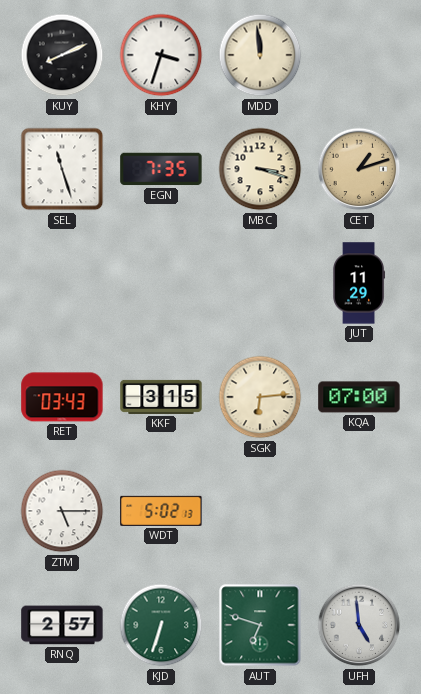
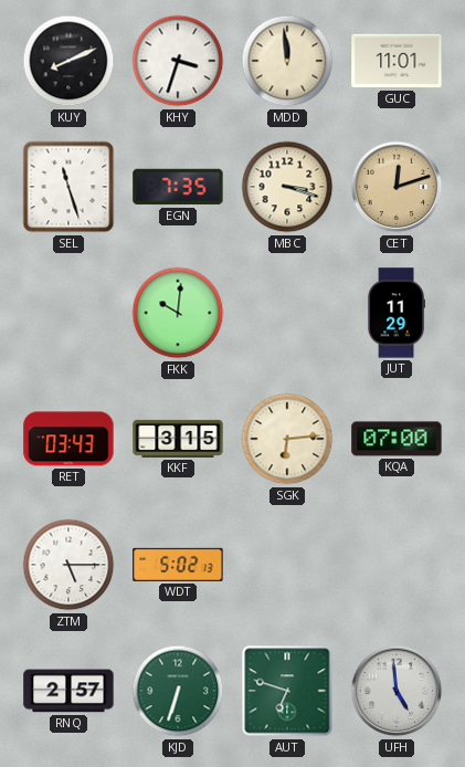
GUC: none -> 11:01
CET: 1:12 -> 12:12
FKK: none -> 10:01
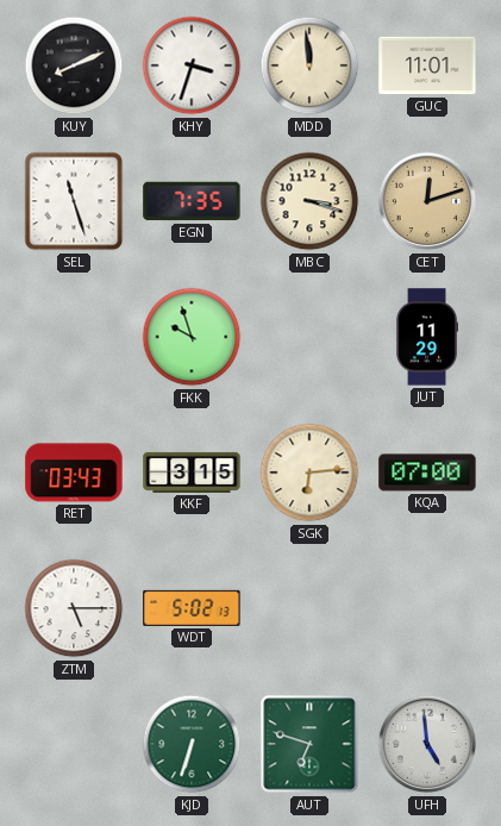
FKK: 10:01 -> 9:57
RNQ: 2:57 -> none
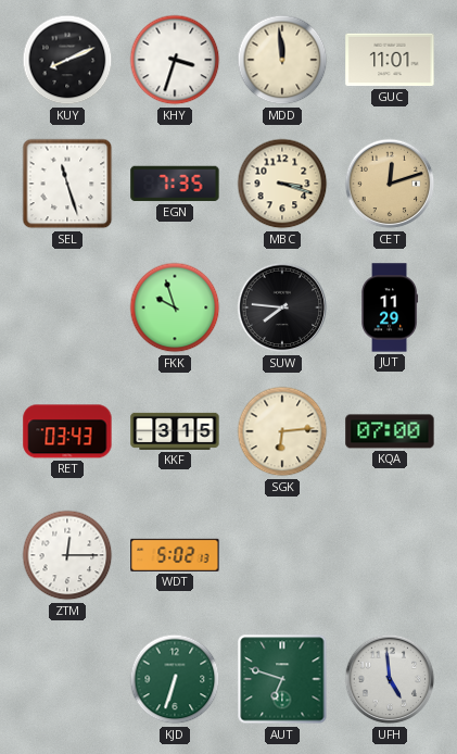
SUW: none -> 7:46
ZTM: 5:15 -> 12:15
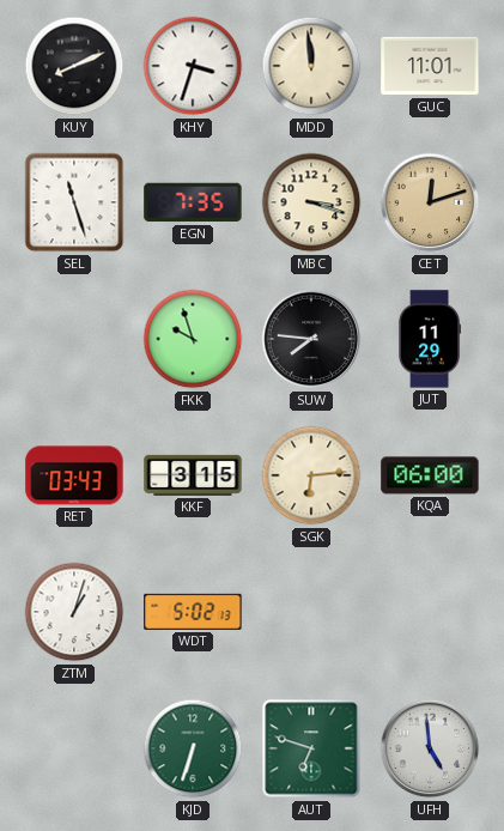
KQA: 07:00 -> 06:00
ZTM: 12:15 -> 1:03
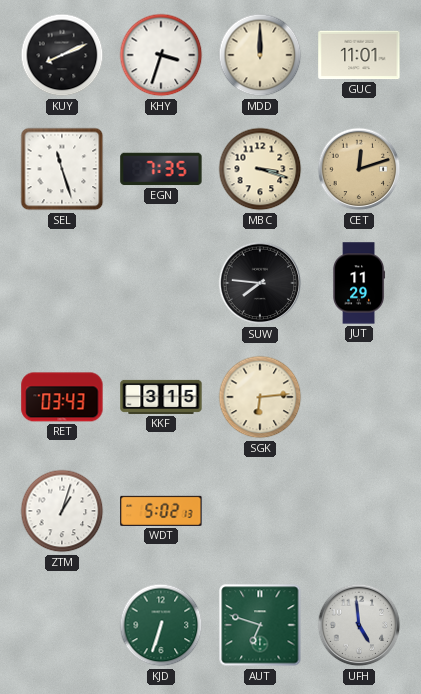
MDD: 11:59 -> 12:00
FKK: 9:57 -> none
KQA: 06:00 -> none
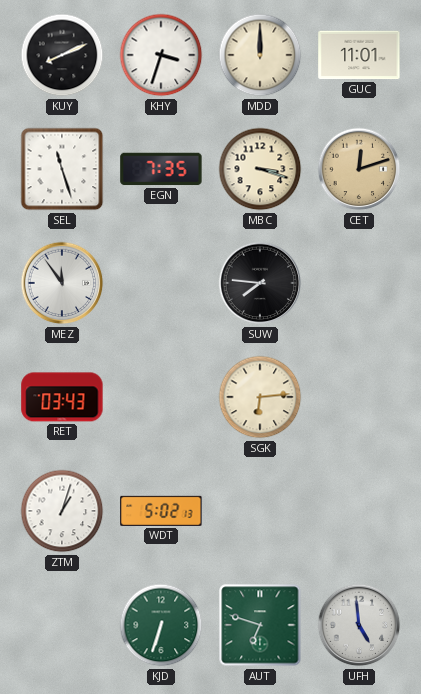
MEZ: none -> 11:54
JUT: 11:29 -> none
KKF: 3:15 -> none
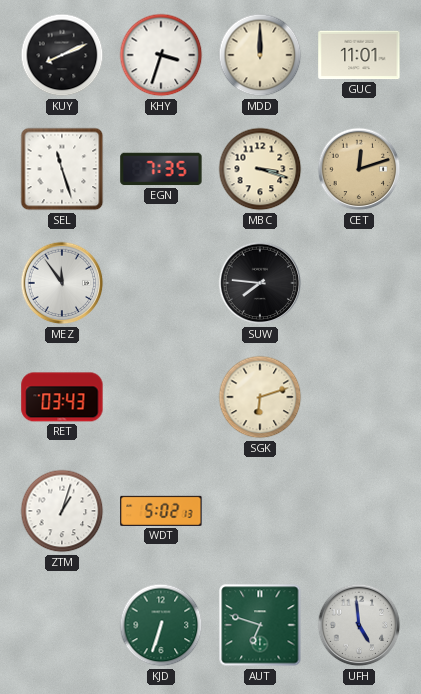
SGK: 6:14 -> 6:12
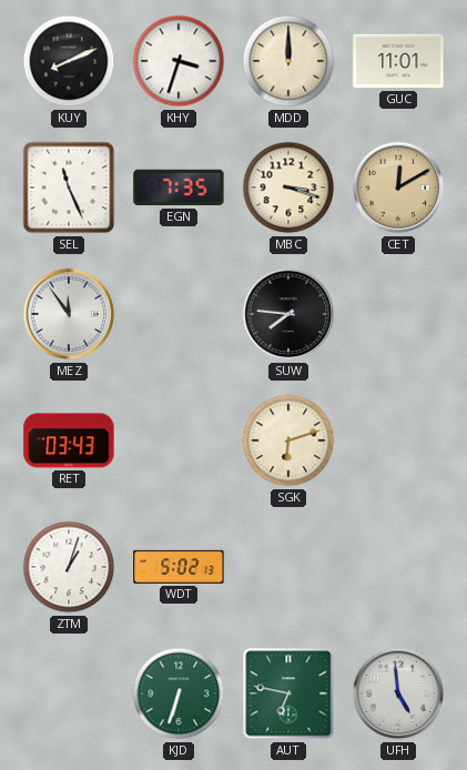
SEL: 11:27 -> 11:26
CET: 12:12 -> 12:10
AUT: 6:48 -> 6:47
